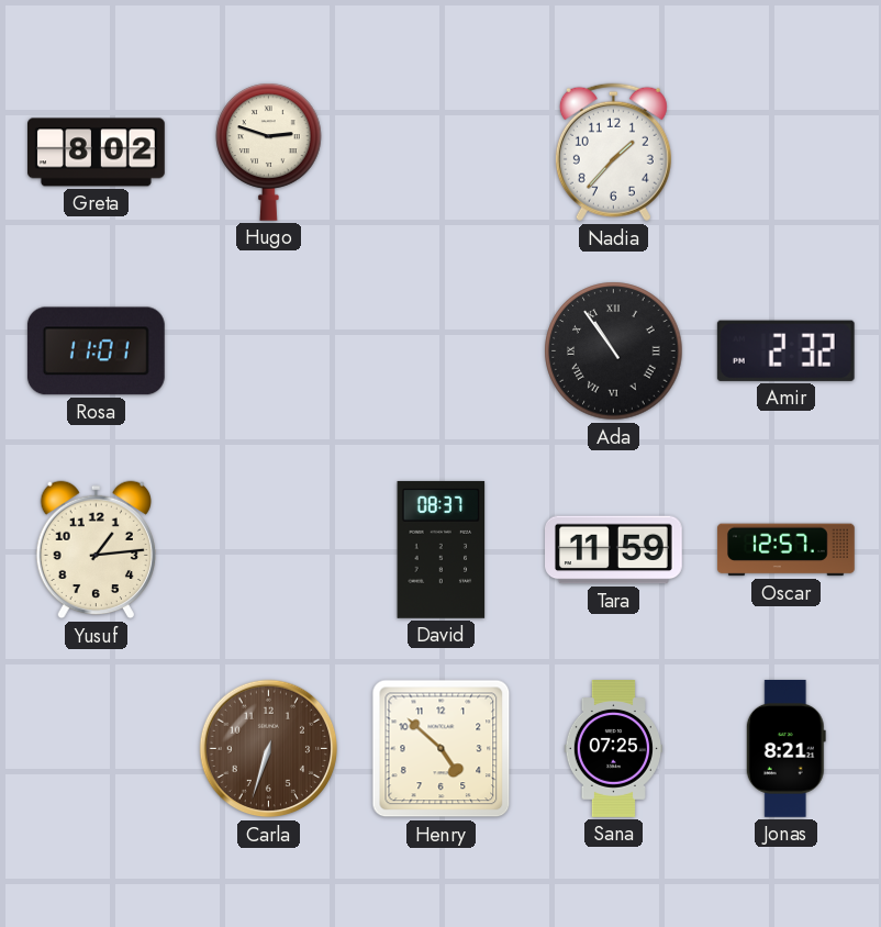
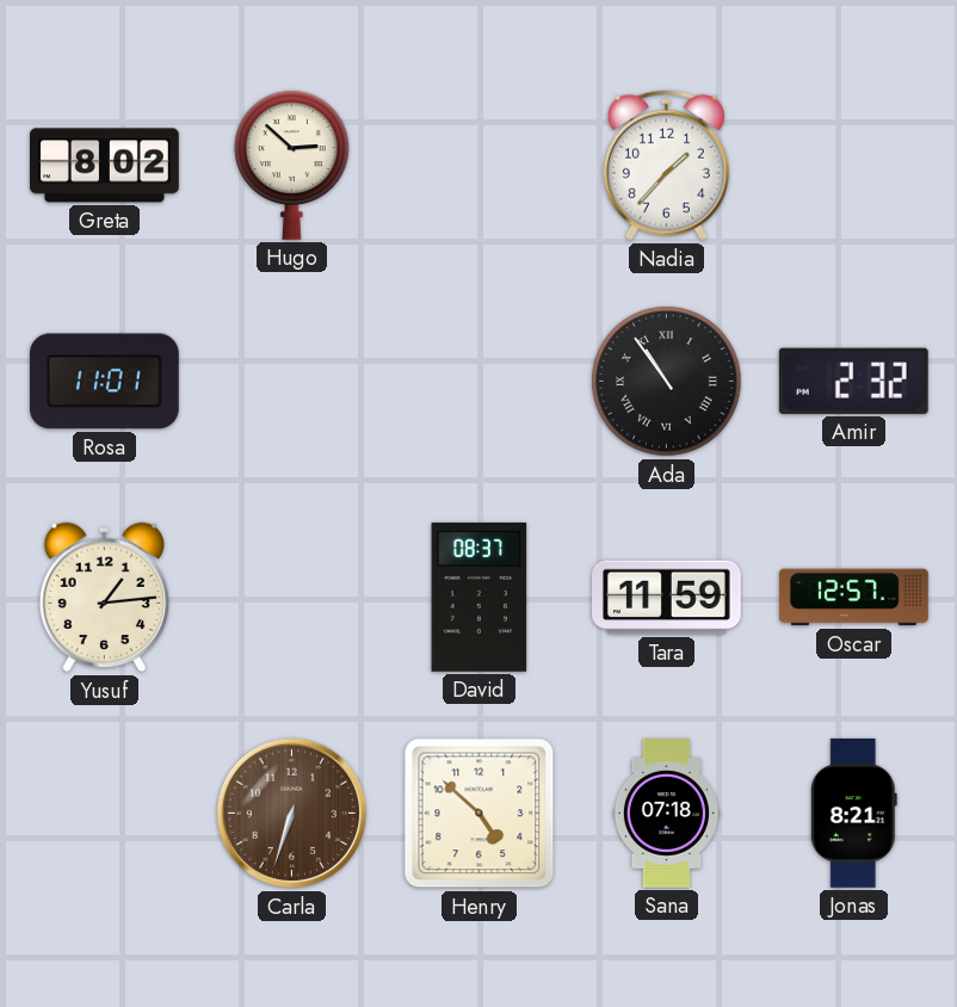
Hugo: 2:48 -> 2:52
Sana: 07:25 -> 07:18
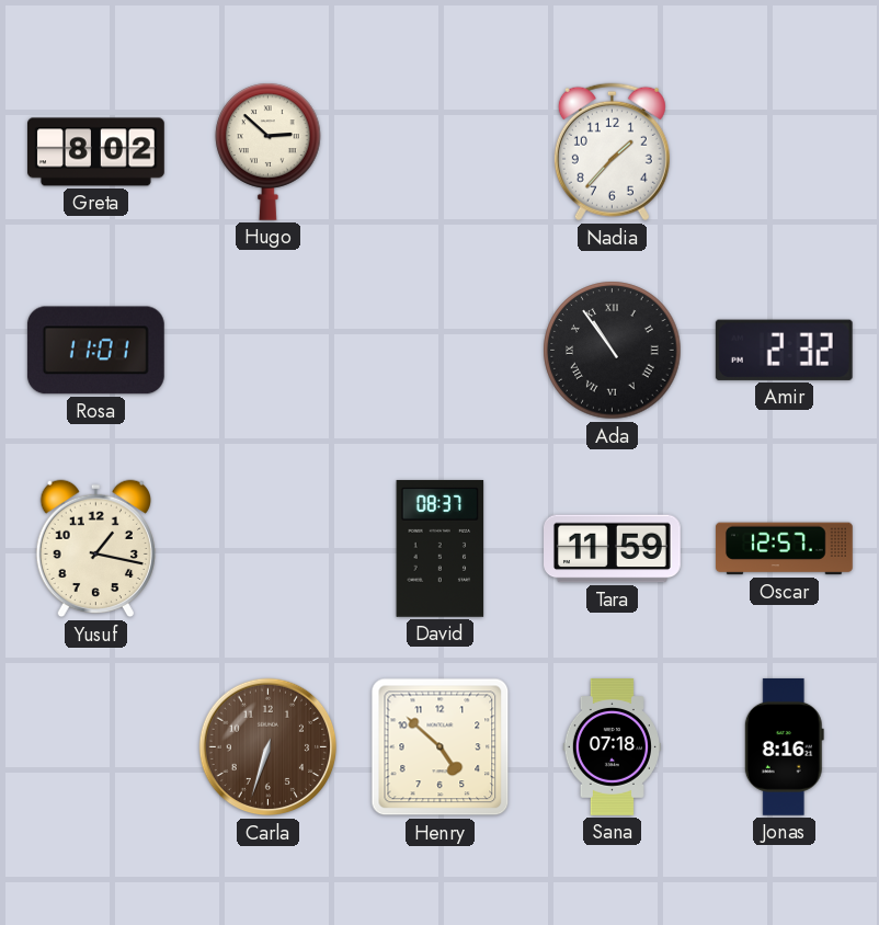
Yusuf: 1:14 -> 1:17
Jonas: 8:21 -> 8:16
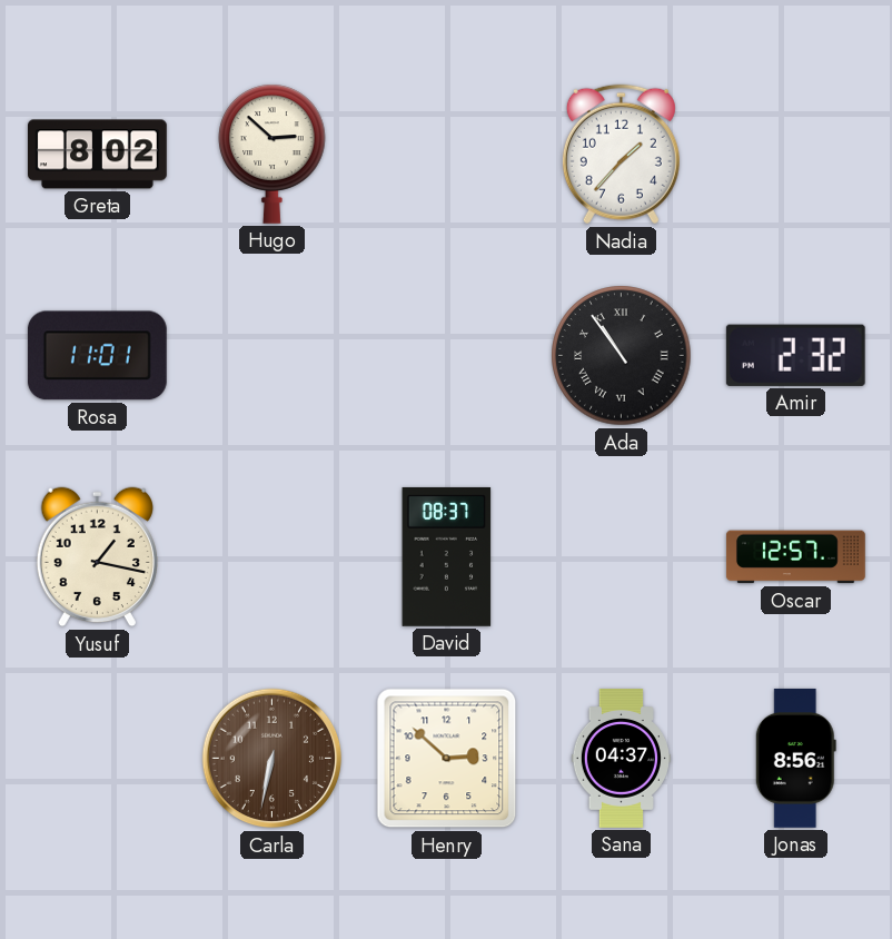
Tara: 11:59 -> none
Carla: 6:33 -> 6:32
Henry: 4:52 -> 2:52
Sana: 07:18 -> 04:37
Jonas: 8:16 -> 8:56
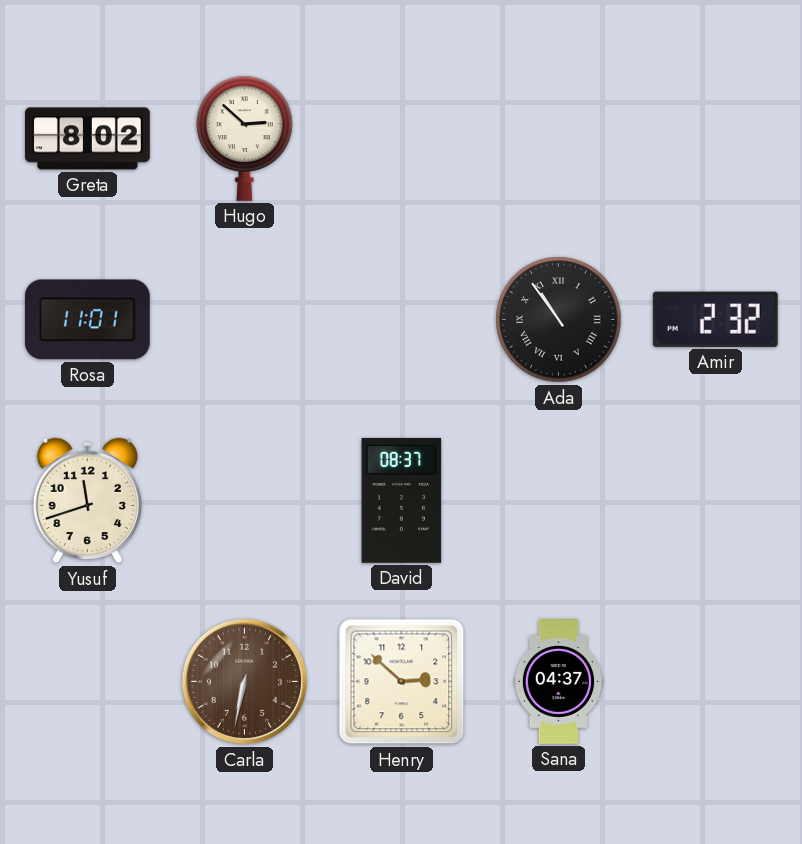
Nadia: 1:37 -> none
Yusuf: 1:17 -> 11:42
Oscar: 12:57 -> none
Jonas: 8:56 -> none
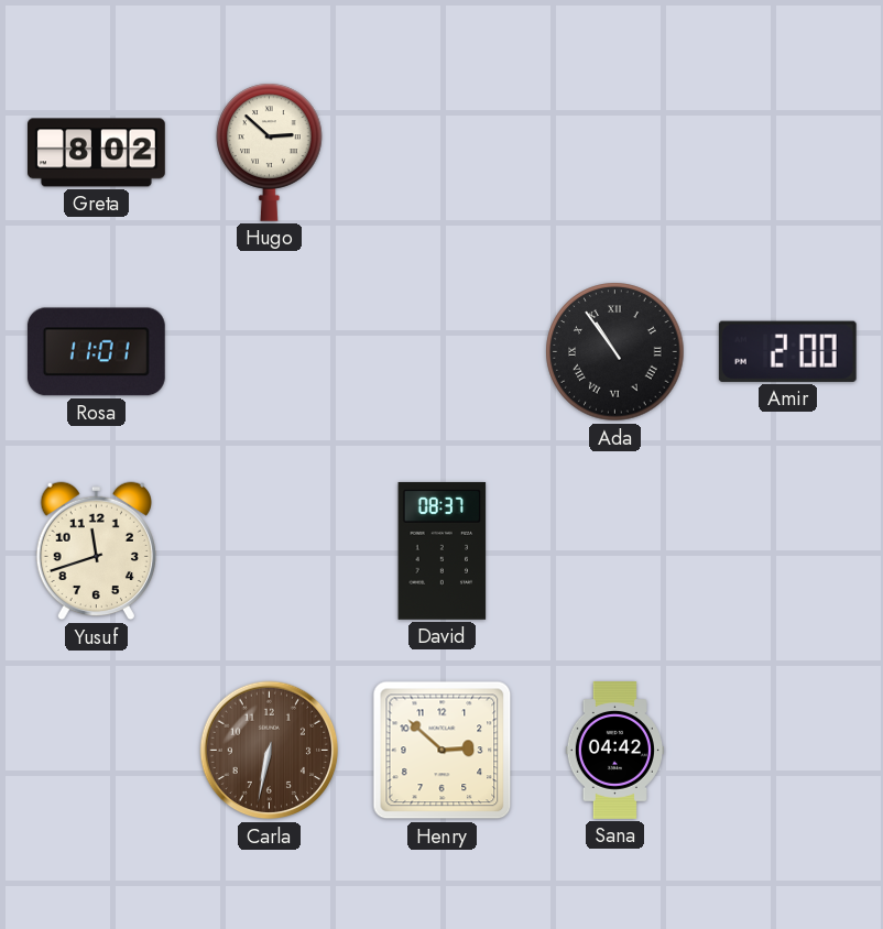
Amir: 2:32 -> 2:00
Sana: 04:37 -> 04:42
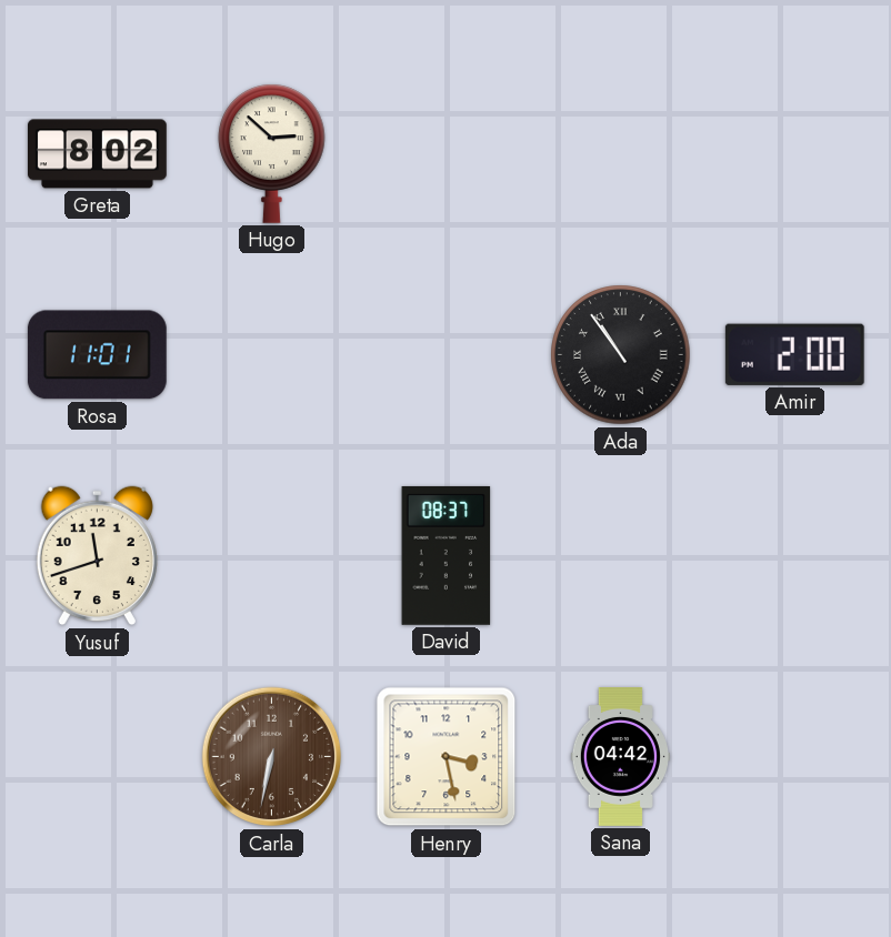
Henry: 2:52 -> 3:28
